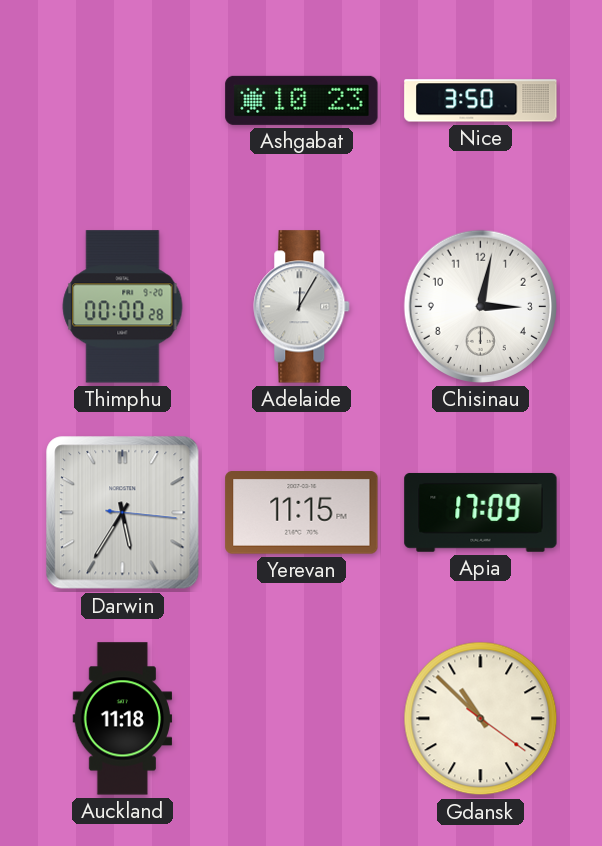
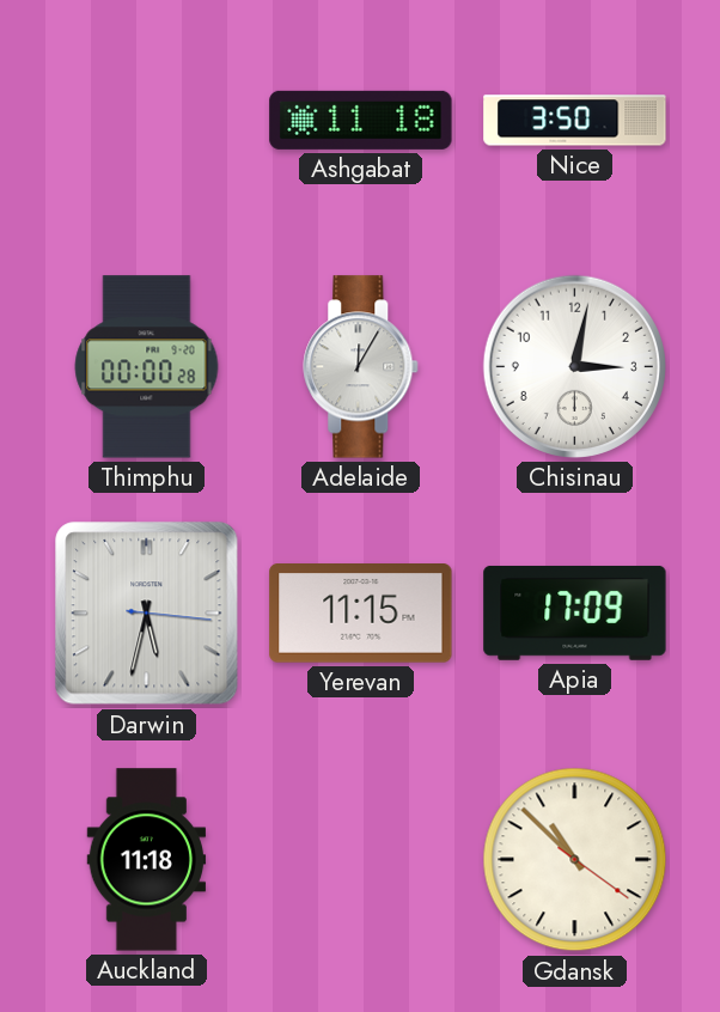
Ashgabat: 10:23 -> 11:18
Darwin: 5:35 -> 5:32
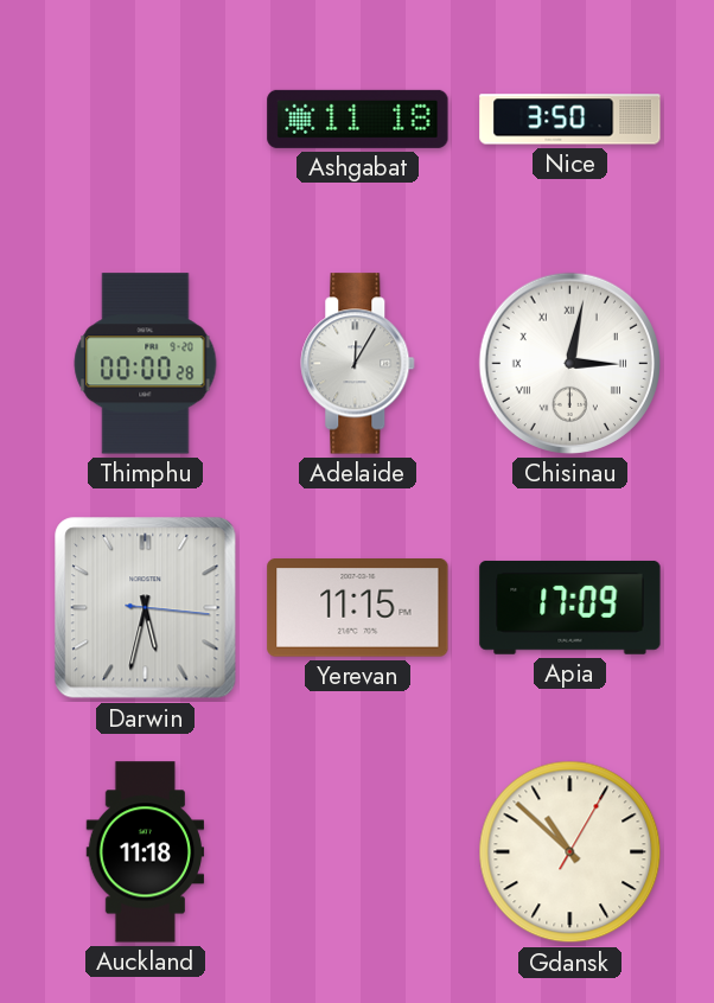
Chisinau numerals: Arabic -> Roman
Gdansk: 10:52:21 -> 10:52:05
